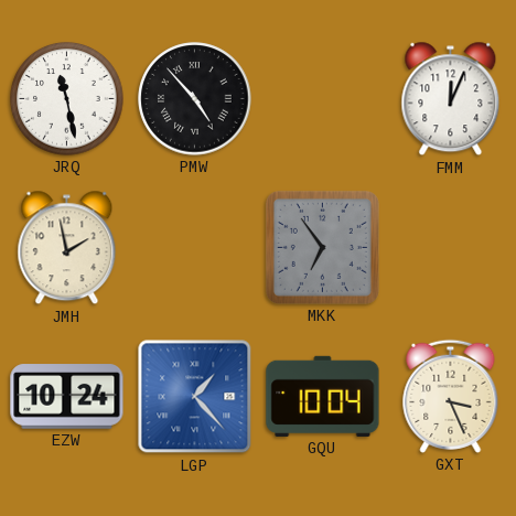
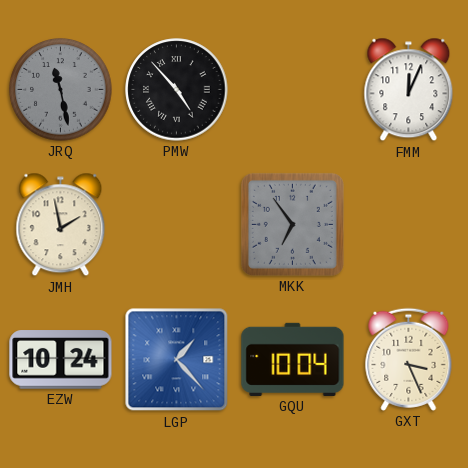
JRQ dial: white -> grey
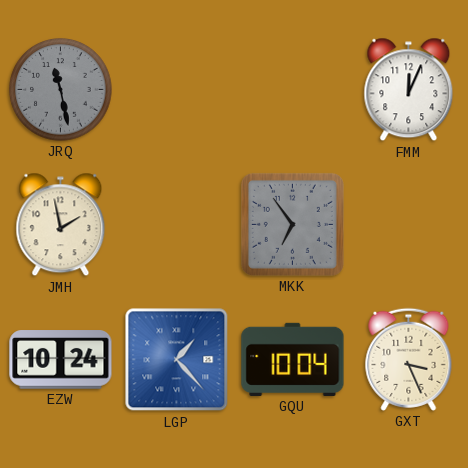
PMW: 4:53 -> none
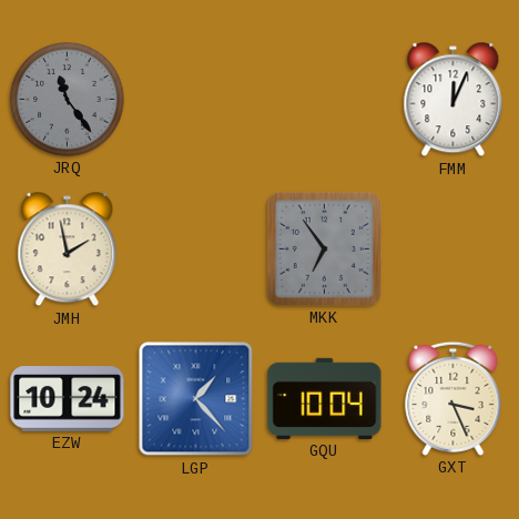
JRQ: 11:28 -> 11:24
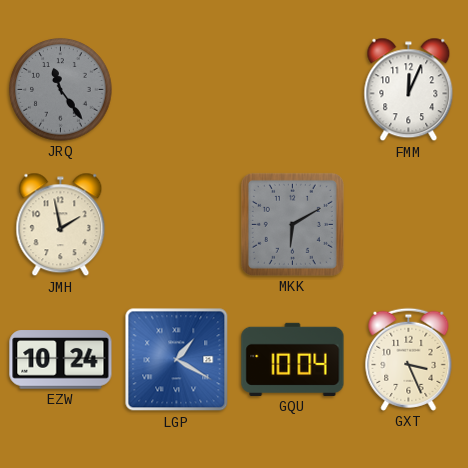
MKK: 6:54 -> 6:10
LGP: 1:23 -> 1:20
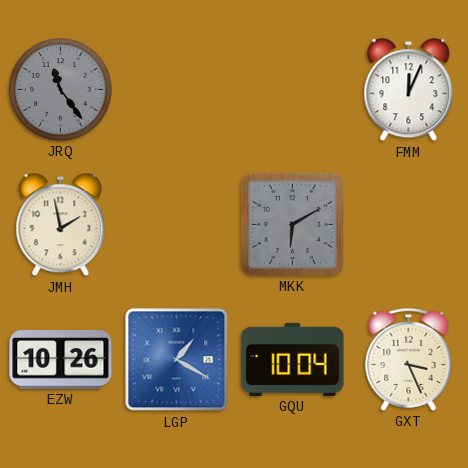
EZW: 10:24 -> 10:26
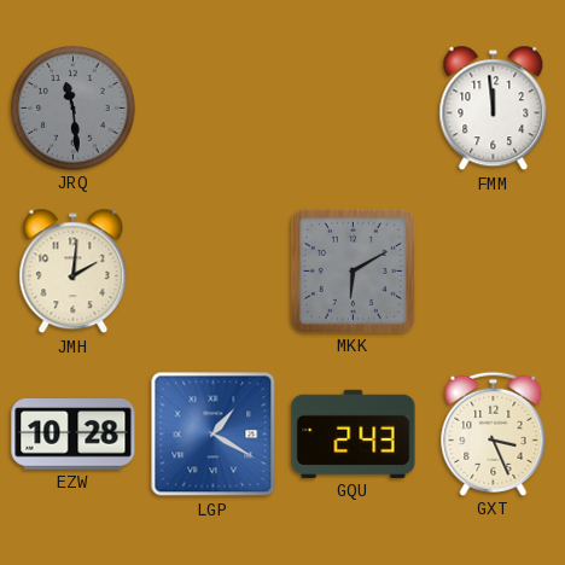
JRQ: 11:24 -> 11:29
FMM: 12:04 -> 11:59
JMH: 1:58 -> 2:01
EZW: 10:26 -> 10:28
GQU: 10:04 -> 2:43
